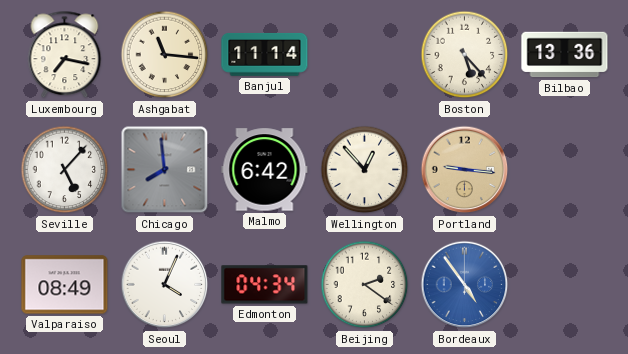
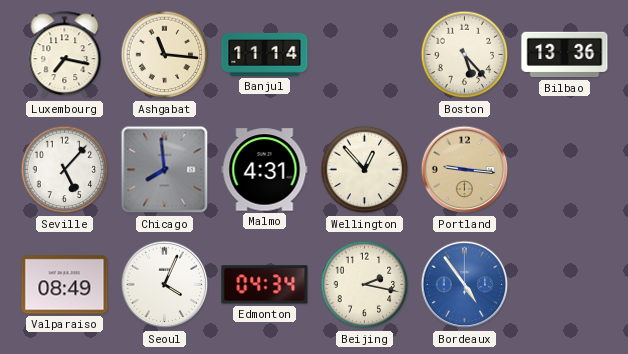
Malmo: 6:42 -> 4:31
Beijing: 2:21 -> 2:17
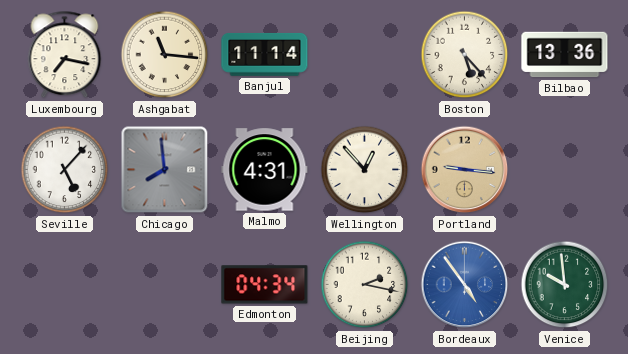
Valparaiso: 08:49 -> none
Seoul: 4:04 -> none
Venice: none -> 9:59
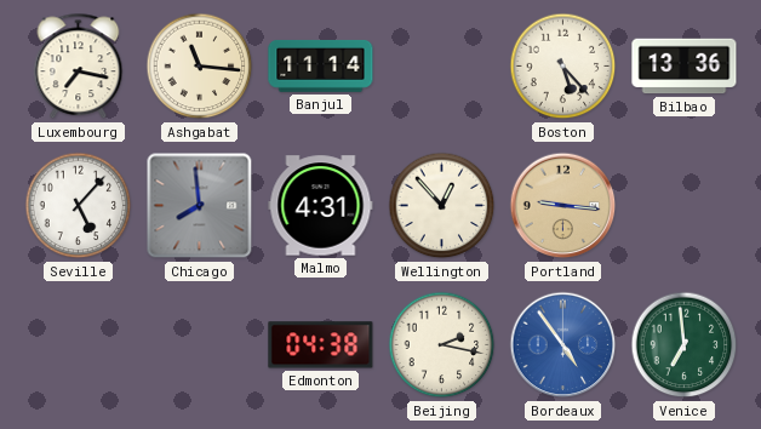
Edmonton: 04:34 -> 04:38
Venice: 9:59 -> 6:59
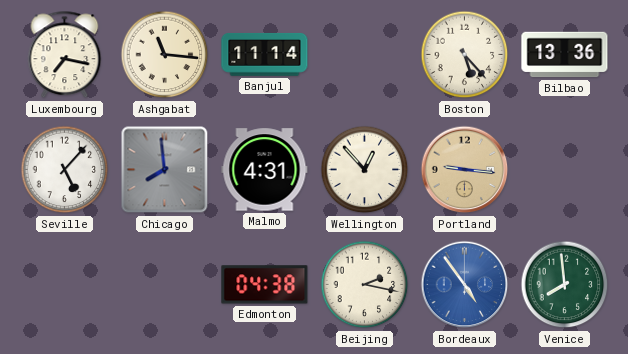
Venice: 6:59 -> 7:59
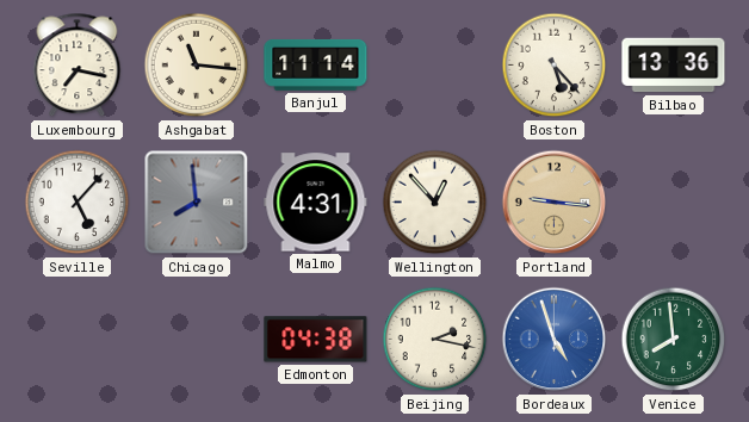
Bordeaux: 4:54 -> 4:57
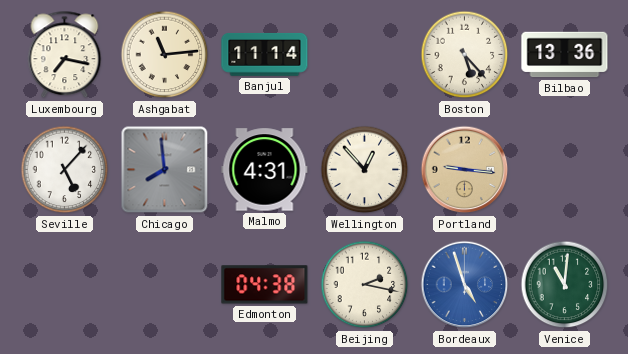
Ashgabat: 11:16 -> 11:14
Venice: 7:59 -> 11:01
